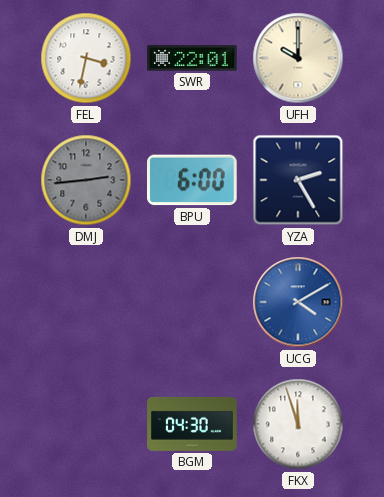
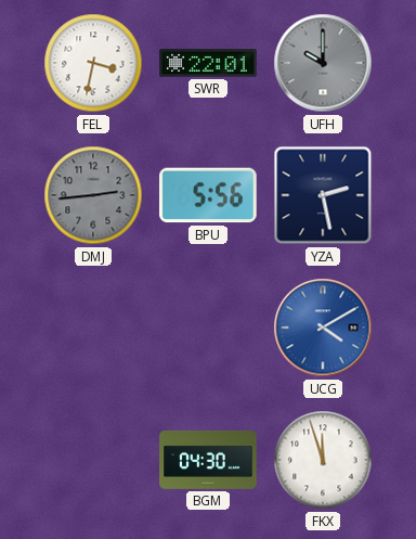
UFH dial: cream -> grey
BPU: 6:00 -> 5:56
YZA: 2:25 -> 2:28
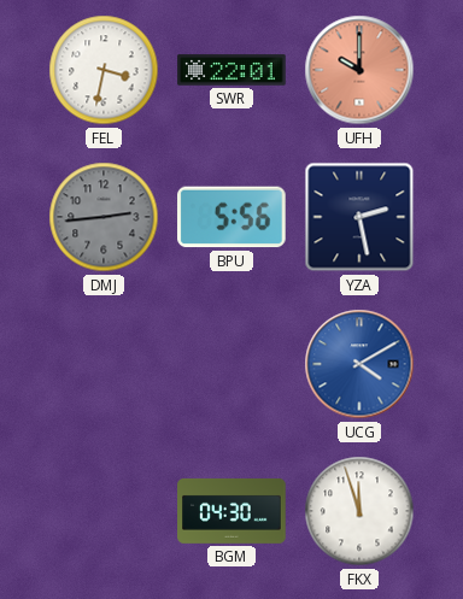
UFH dial: grey -> salmon
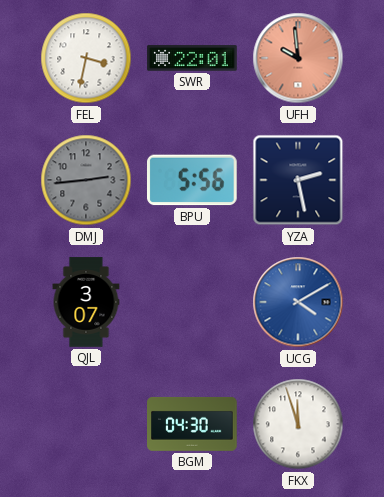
UFH: 10:00 -> 9:59
QJL: none -> 3:07
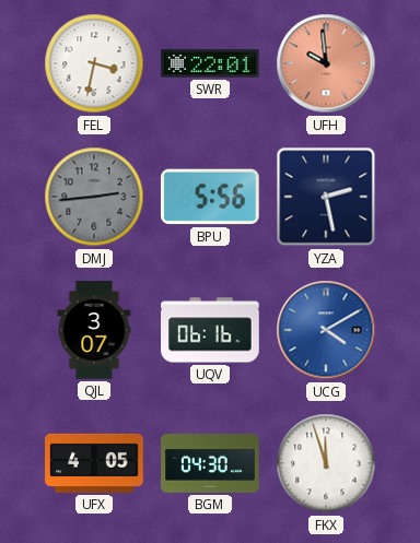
UQV: none -> 06:16
UFX: none -> 4:05
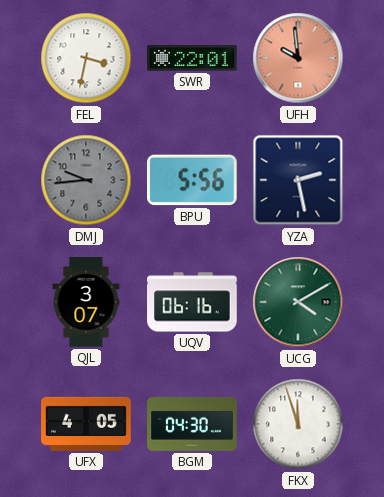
DMJ: 2:44 -> 9:44
UCG dial: blue -> green
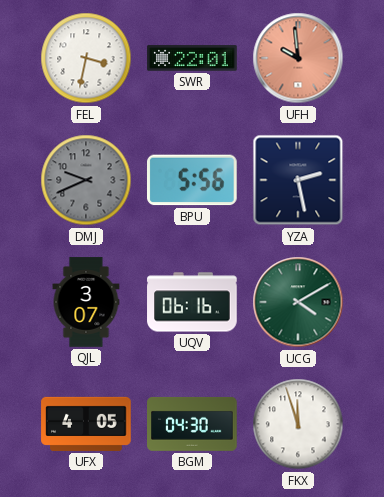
DMJ: 9:44 -> 9:41
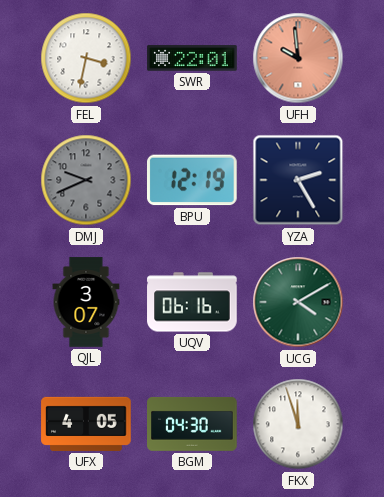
BPU: 5:56 -> 12:19
YZA: 2:28 -> 2:25
